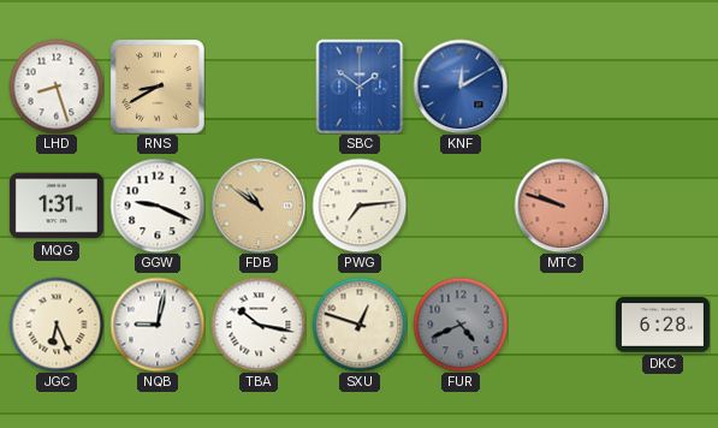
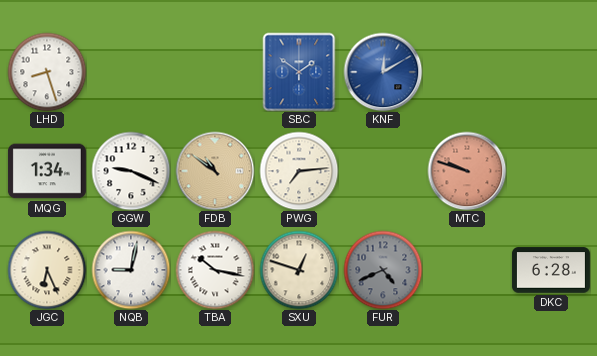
RNS: 8:40 -> none
MQG: 1:31 -> 1:34
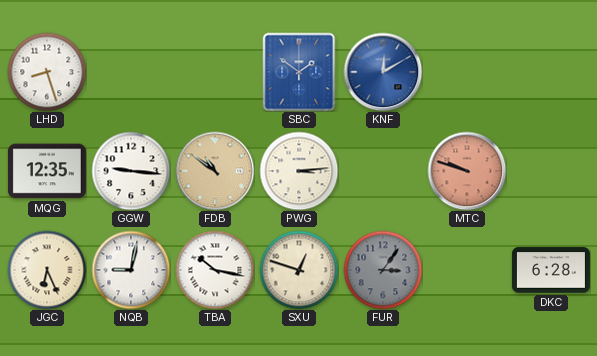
MQG: 1:34 -> 12:35
GGW: 9:19 -> 9:16
PWG: 7:14 -> 3:14
FUR: 4:41 -> 3:06
